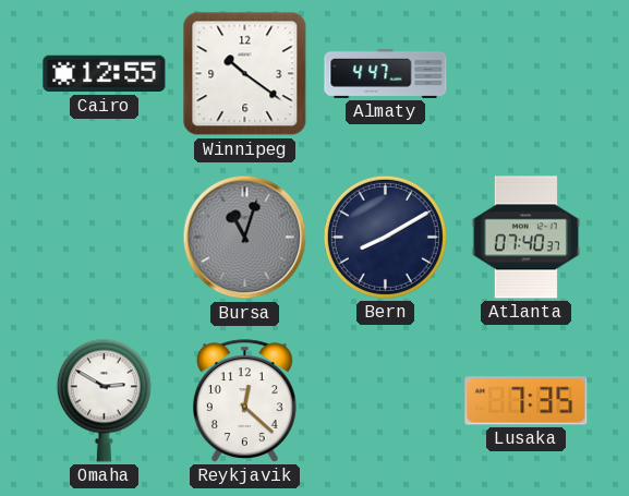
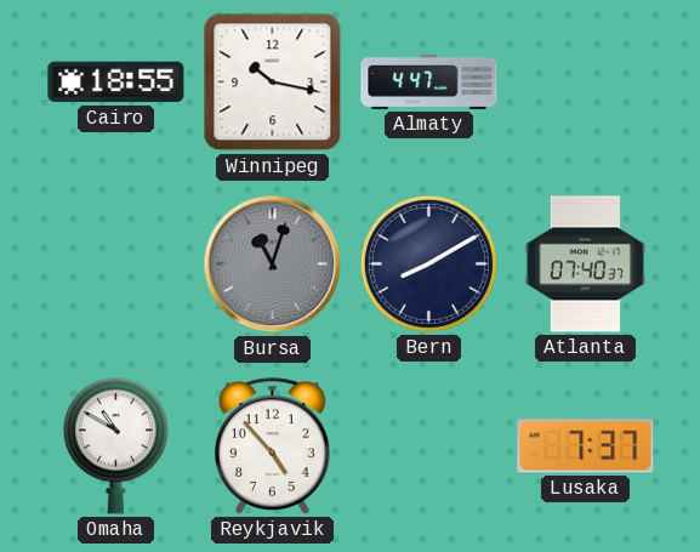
Cairo: 12:55 -> 18:55
Winnipeg: 10:21 -> 10:17
Omaha: 2:50 -> 10:50
Reykjavik: 12:22 -> 4:53
Lusaka: 7:35 -> 7:37
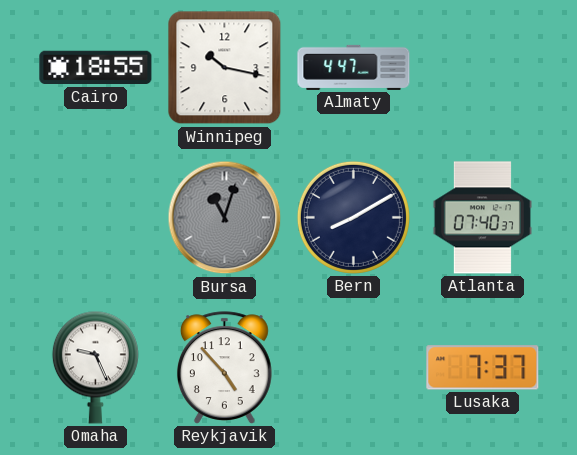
Omaha: 10:50 -> 9:26
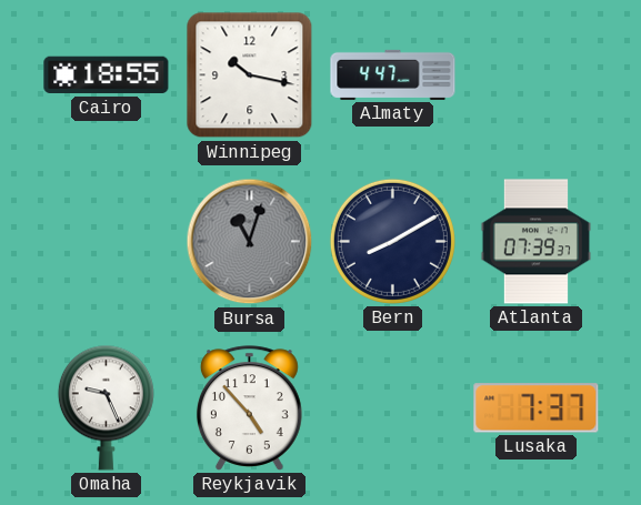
Atlanta: 07:40 -> 07:39
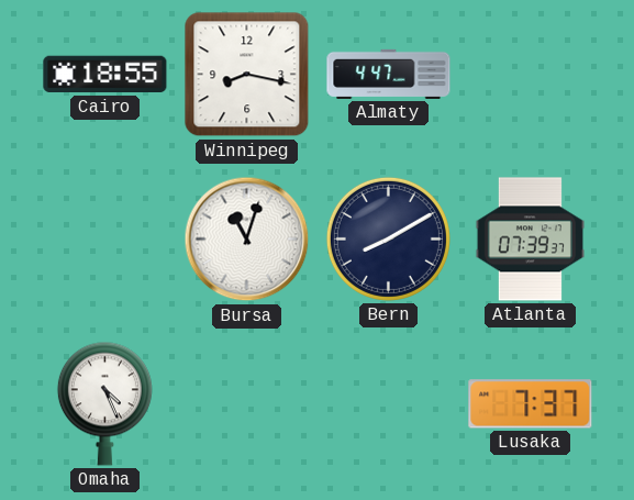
Winnipeg: 10:17 -> 8:17
Bursa dial: grey -> white
Omaha: 9:26 -> 4:26
Reykjavik: 4:53 -> none
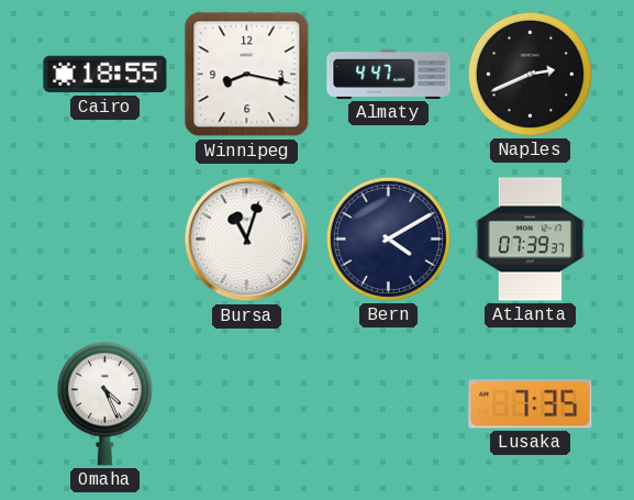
Naples: none -> 2:41
Bern: 8:10 -> 4:10
Lusaka: 7:37 -> 7:35
